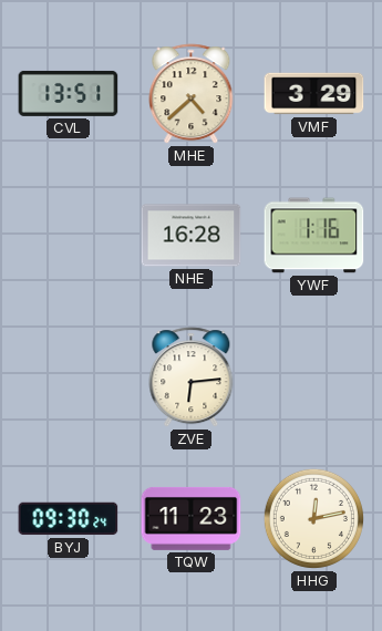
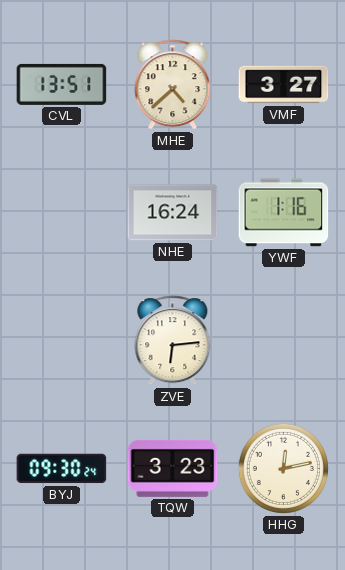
VMF: 3:29 -> 3:27
NHE: 16:28 -> 16:24
TQW: 11:23 -> 3:23
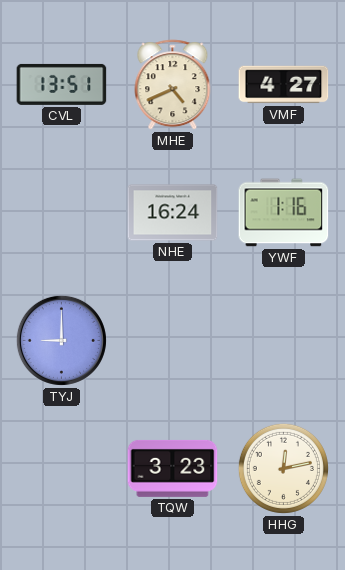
MHE: 4:38 -> 4:41
VMF: 3:27 -> 4:27
TYJ: none -> 9:00
ZVE: 6:14 -> none
BYJ: 09:30 -> none
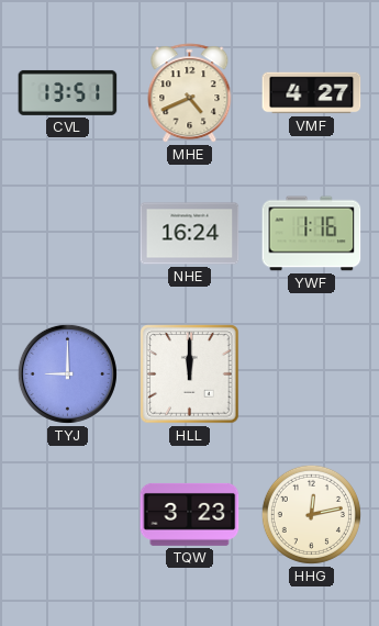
HLL: none -> 12:00
